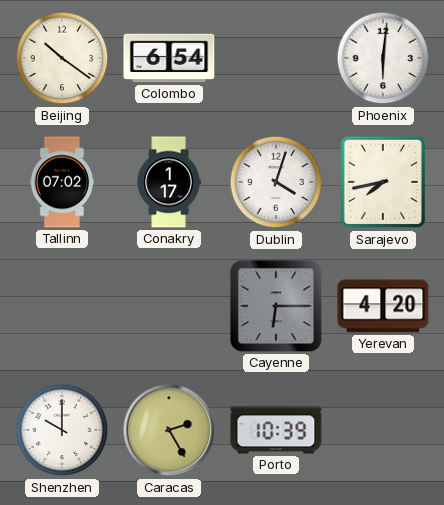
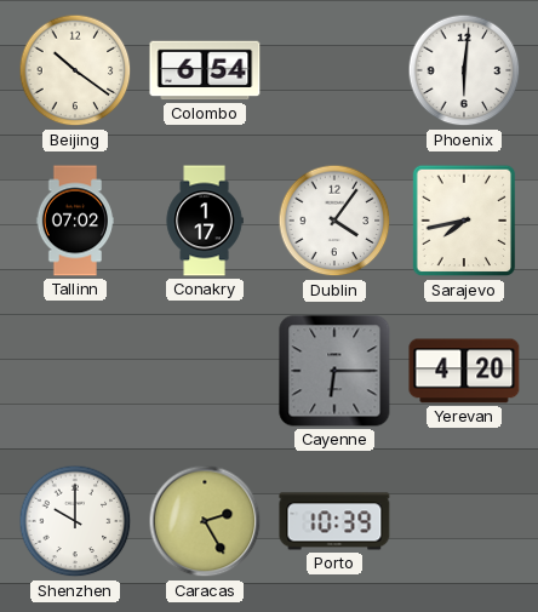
Dublin: 4:03 -> 4:06
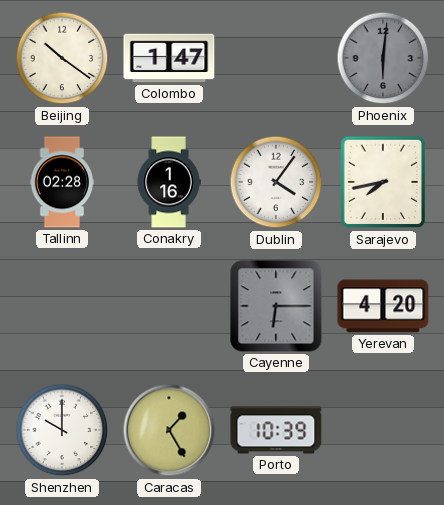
Colombo: 6:54 -> 1:47
Phoenix dial: white -> grey
Tallinn: 07:02 -> 02:28
Conakry: 1:17 -> 1:16
Caracas: 2:25 -> 1:25
